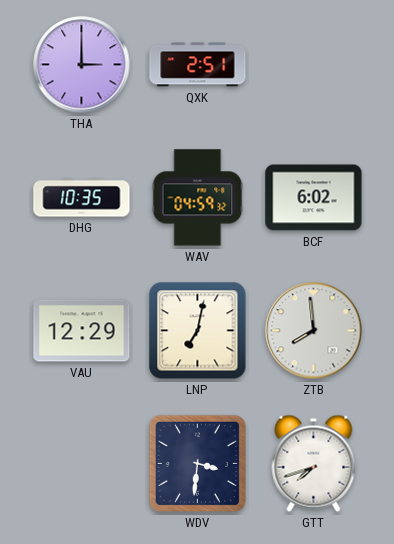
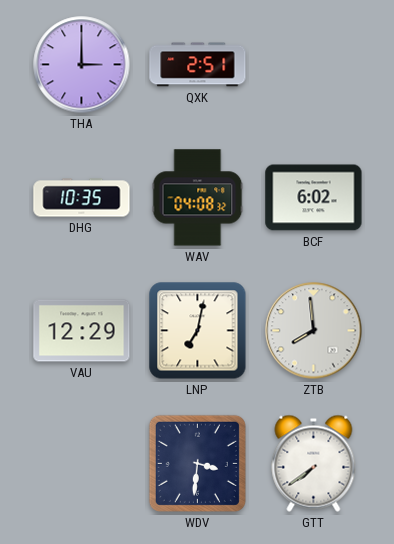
WAV: 04:59 -> 04:08
GTT: 7:42 -> 7:39
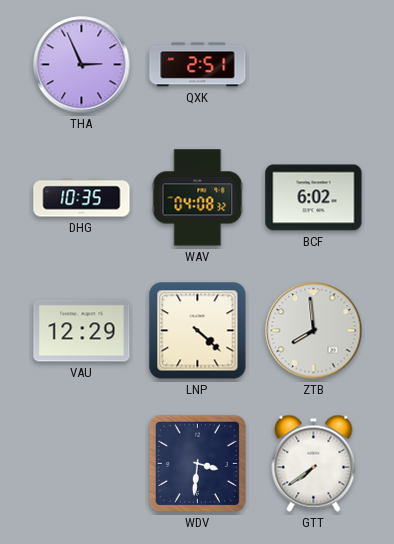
THA: 3:00 -> 2:56
LNP: 7:02 -> 4:22
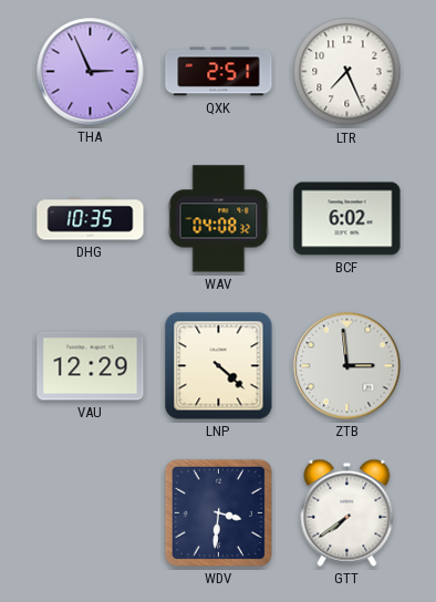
LTR: none -> 7:26
ZTB: 7:59 -> 2:59
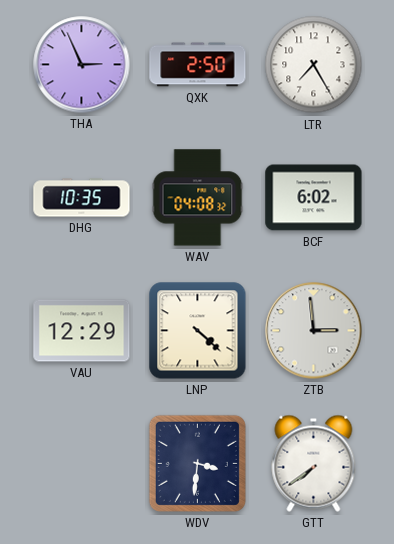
QXK: 2:51 -> 2:50
LTR: 7:26 -> 7:25
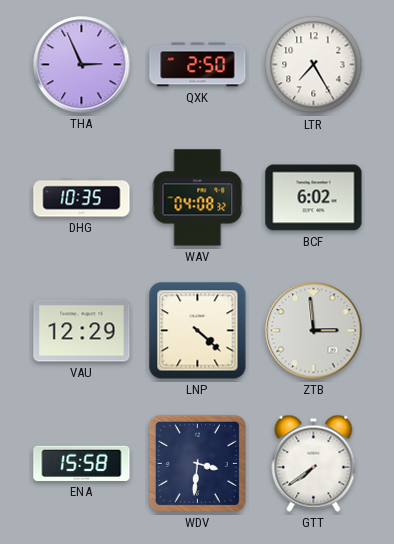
ENA: none -> 15:58
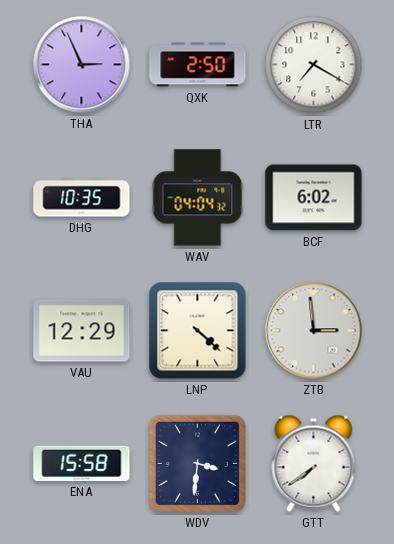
LTR: 7:25 -> 7:20
WAV: 04:08 -> 04:04
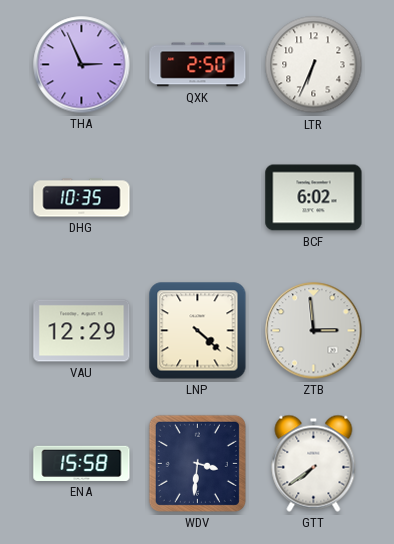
LTR: 7:20 -> 6:34
WAV: 04:04 -> none
